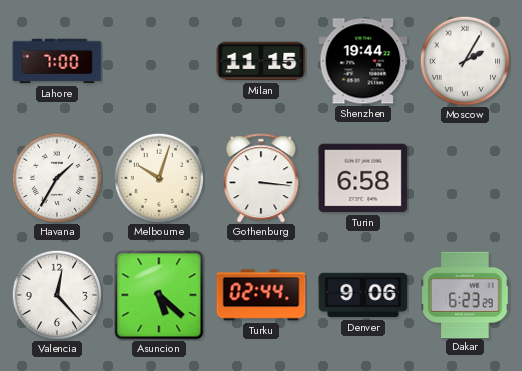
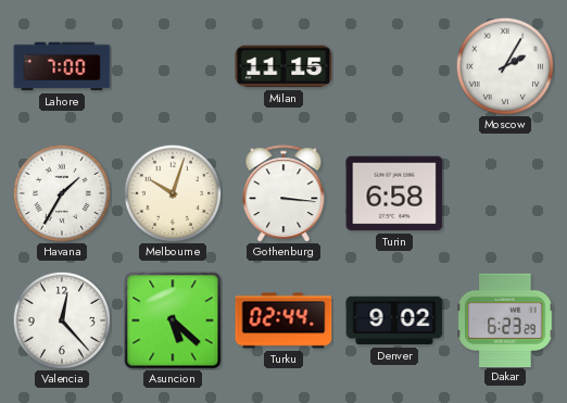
Shenzhen: 19:44 -> none
Denver: 9:06 -> 9:02
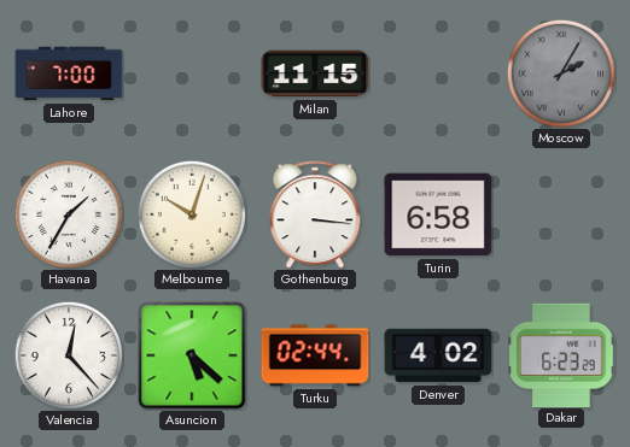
Moscow dial: white -> grey
Denver: 9:02 -> 4:02
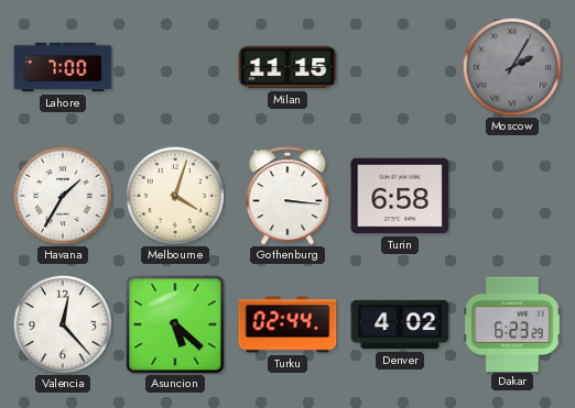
Melbourne: 10:03 -> 4:03
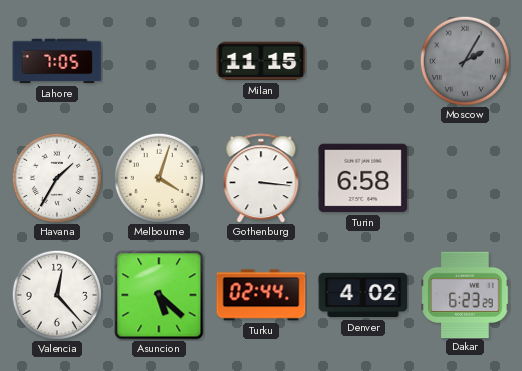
Lahore: 7:00 -> 7:05
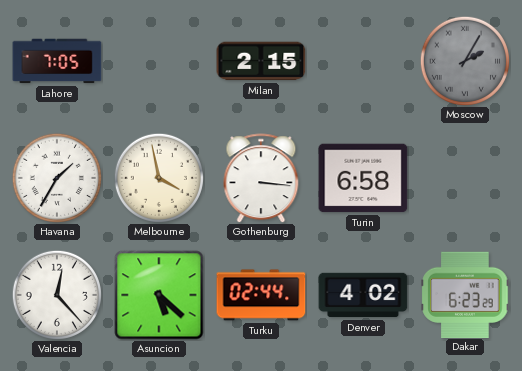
Milan: 11:15 -> 2:15
Melbourne: 4:03 -> 3:58
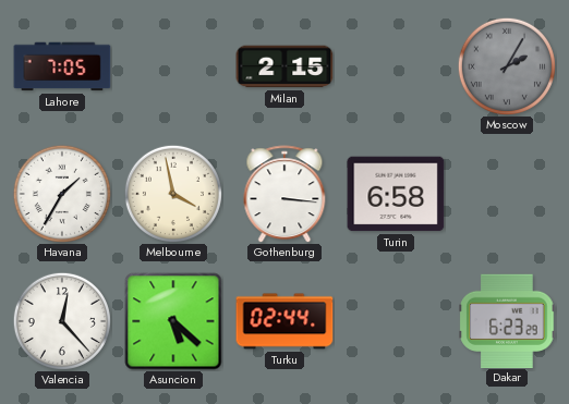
Denver: 4:02 -> none
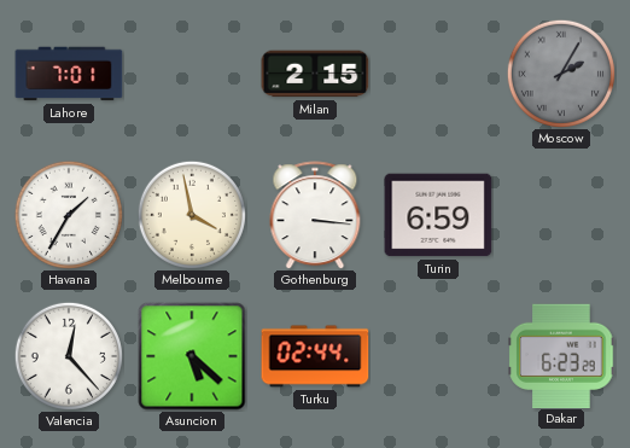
Lahore: 7:05 -> 7:01
Turin: 6:58 -> 6:59
